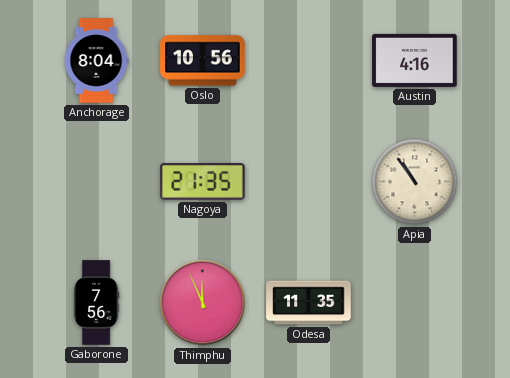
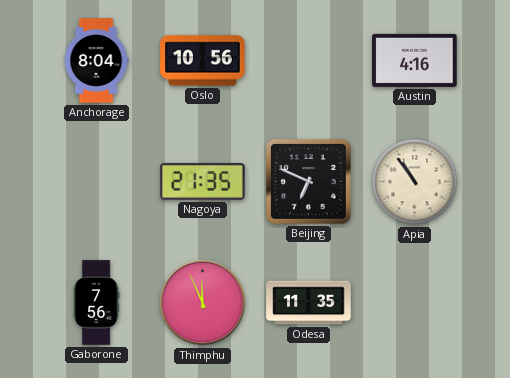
Beijing: none -> 6:49
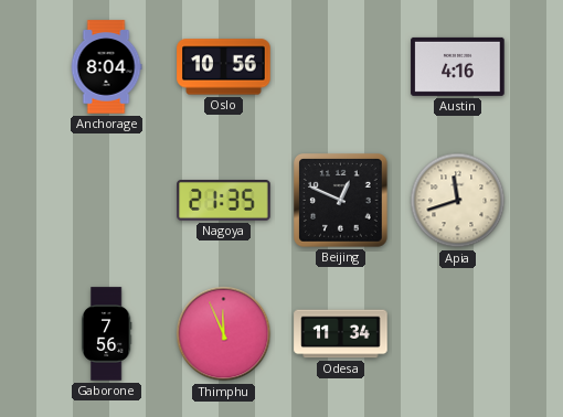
Beijing: 6:49 -> 12:49
Apia: 10:54 -> 11:42
Odesa: 11:35 -> 11:34
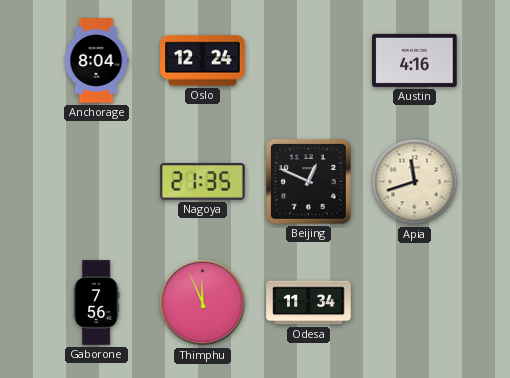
Oslo: 10:56 -> 12:24
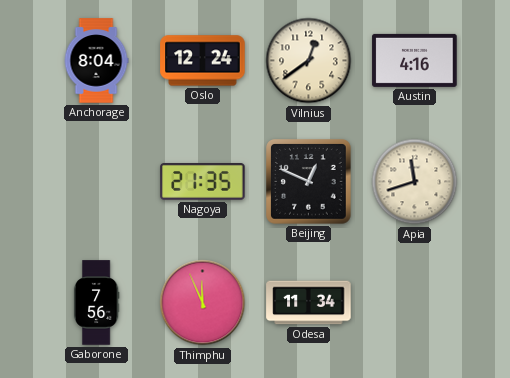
Vilnius: none -> 12:39
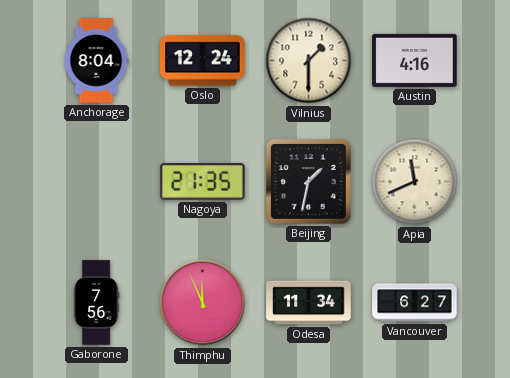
Vilnius: 12:39 -> 1:30
Beijing: 12:49 -> 1:32
Apia: 11:42 -> 11:41
Vancouver: none -> 6:27
